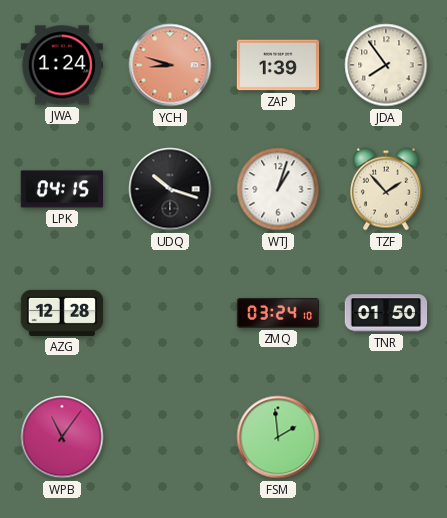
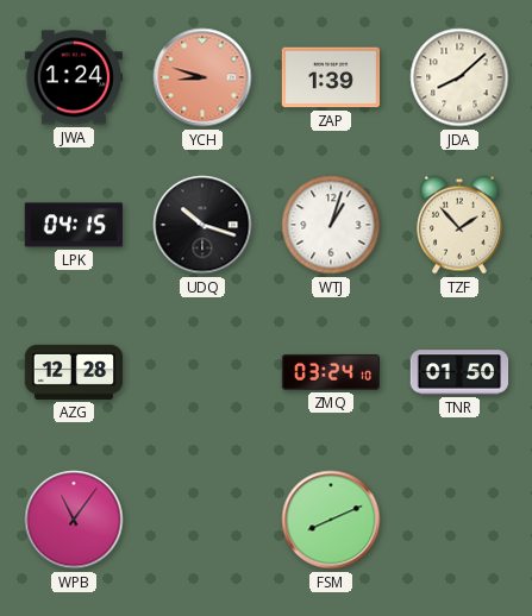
JDA: 7:54 -> 8:08
FSM: 1:59 -> 8:11
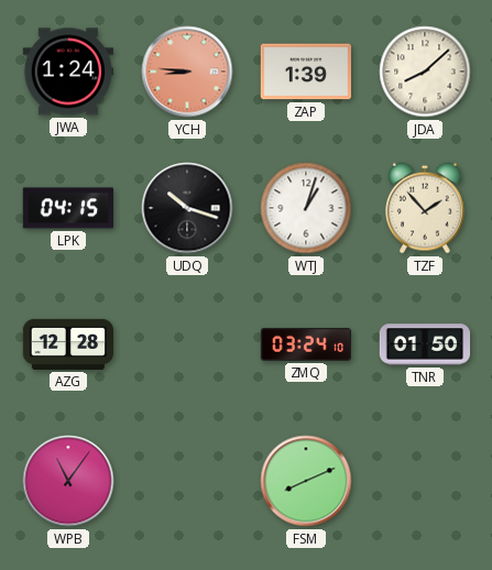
YCH: 8:48 -> 8:46
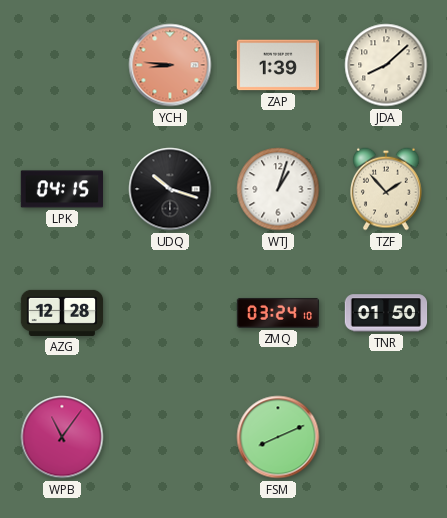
JWA: 1:24 -> none
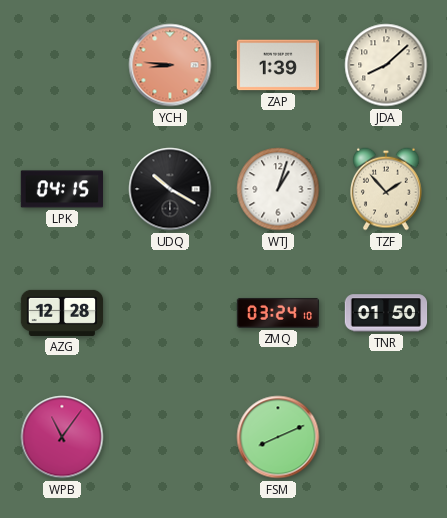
UDQ: 10:18 -> 10:20
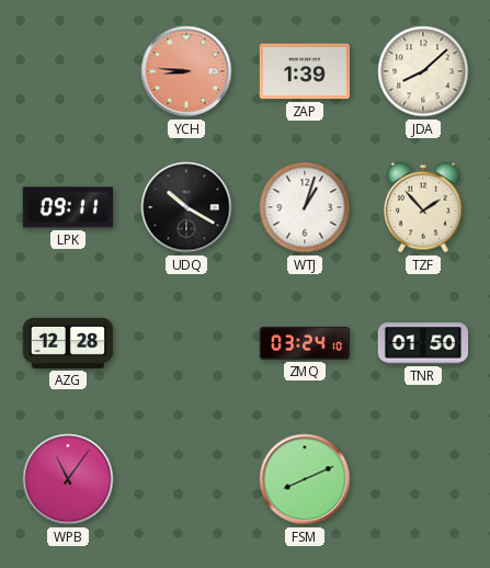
LPK: 04:15 -> 09:11
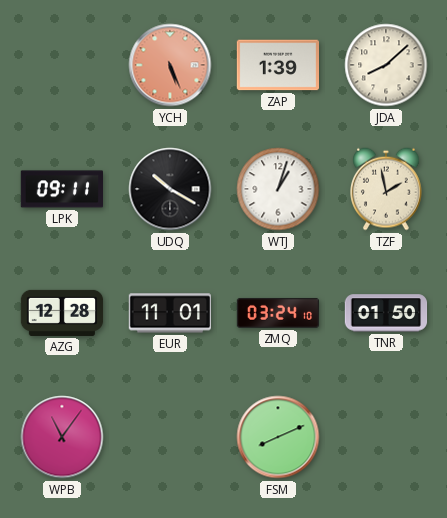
YCH: 8:46 -> 5:26
TZF: 1:53 -> 1:58
EUR: none -> 11:01
